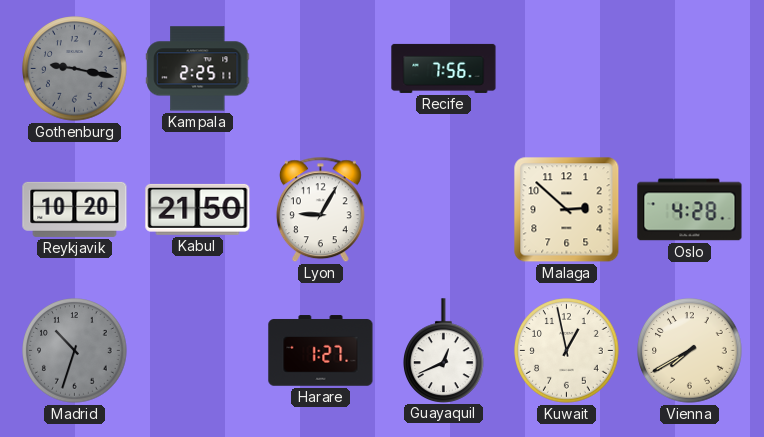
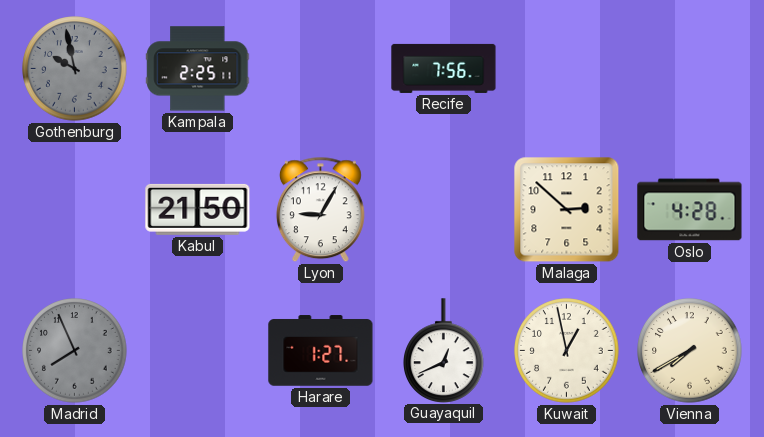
Gothenburg: 9:17 -> 9:58
Reykjavik: 10:20 -> none
Madrid: 10:33 -> 7:56
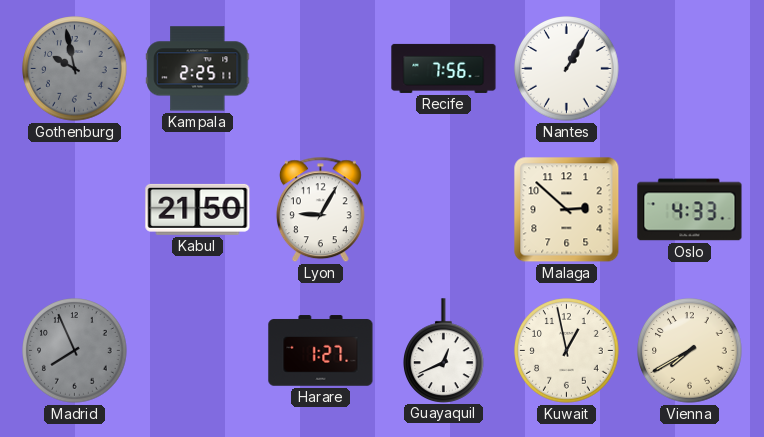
Nantes: none -> 1:05
Oslo: 4:28 -> 4:33
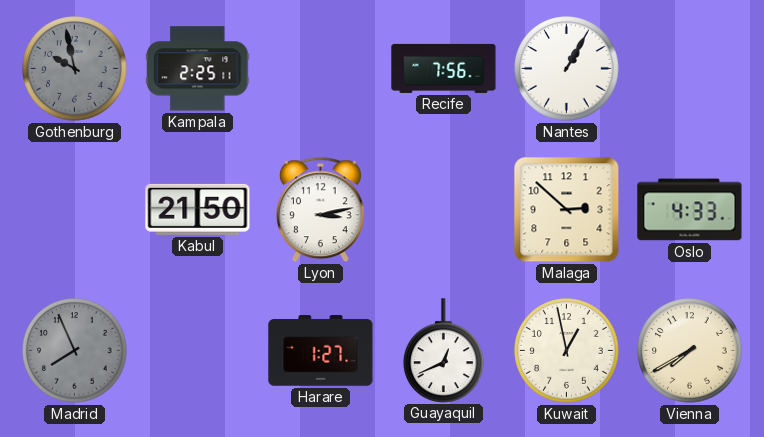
Lyon: 9:05 -> 3:13
